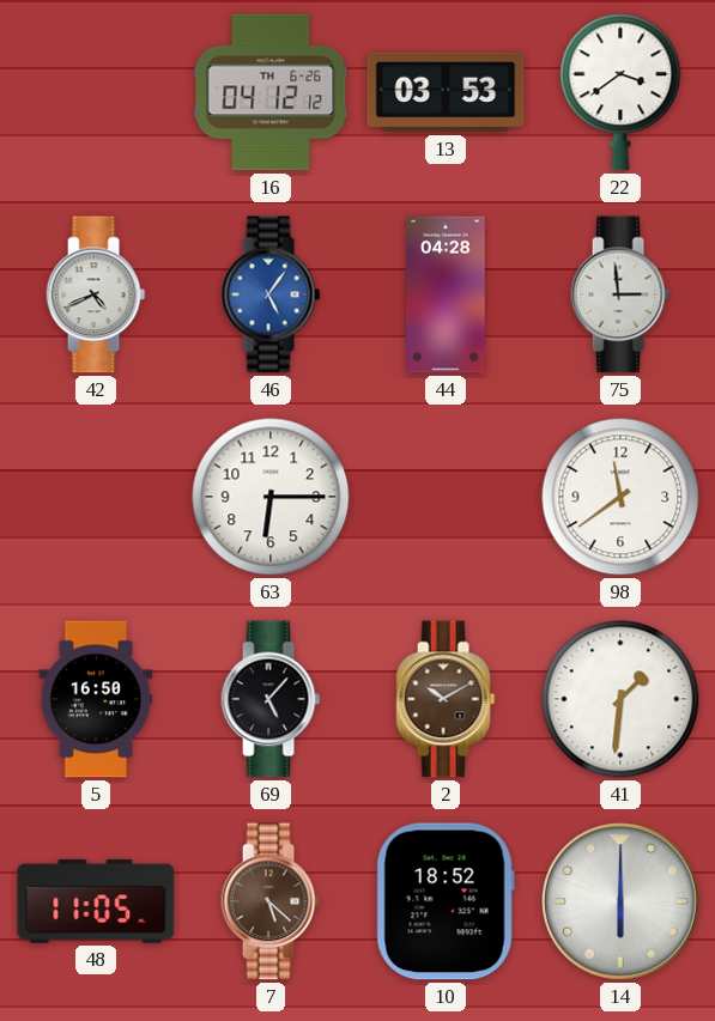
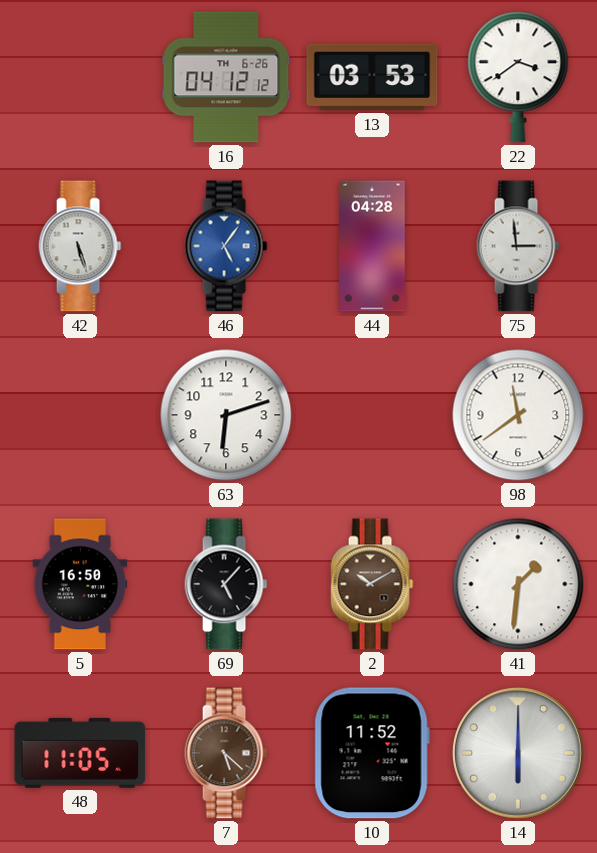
42: 4:41 -> 5:27
63: 6:15 -> 6:12
10: 18:52 -> 11:52
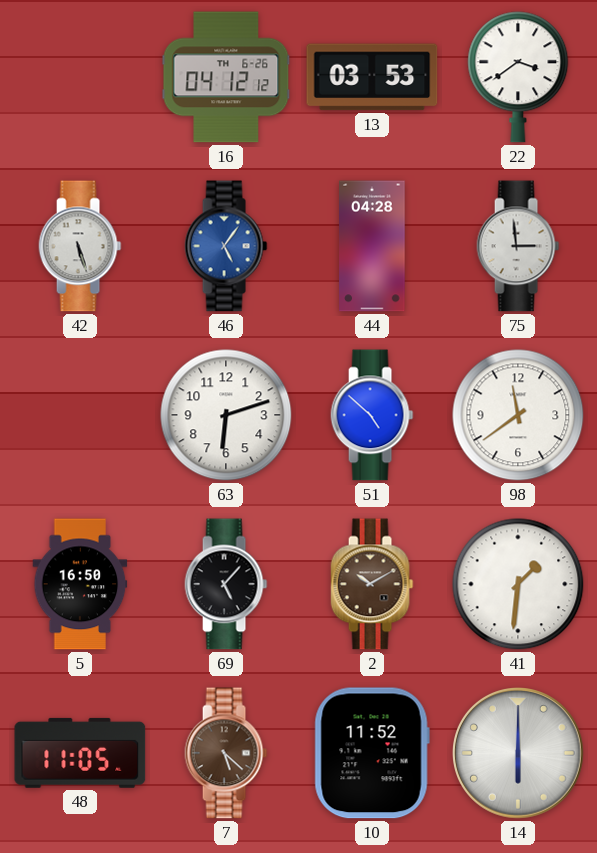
51: none -> 4:52
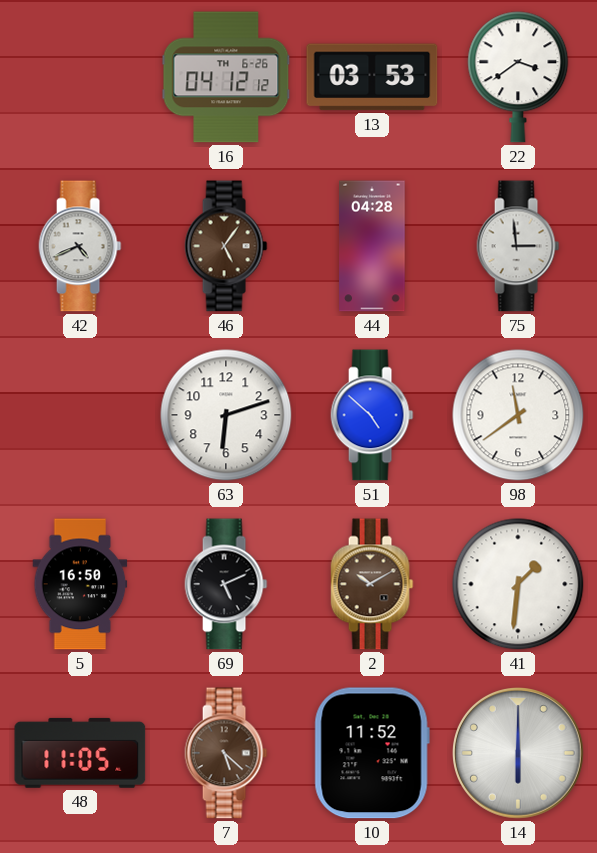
42: 5:27 -> 4:41
46 dial: blue -> brown
69: 5:07 -> 5:11
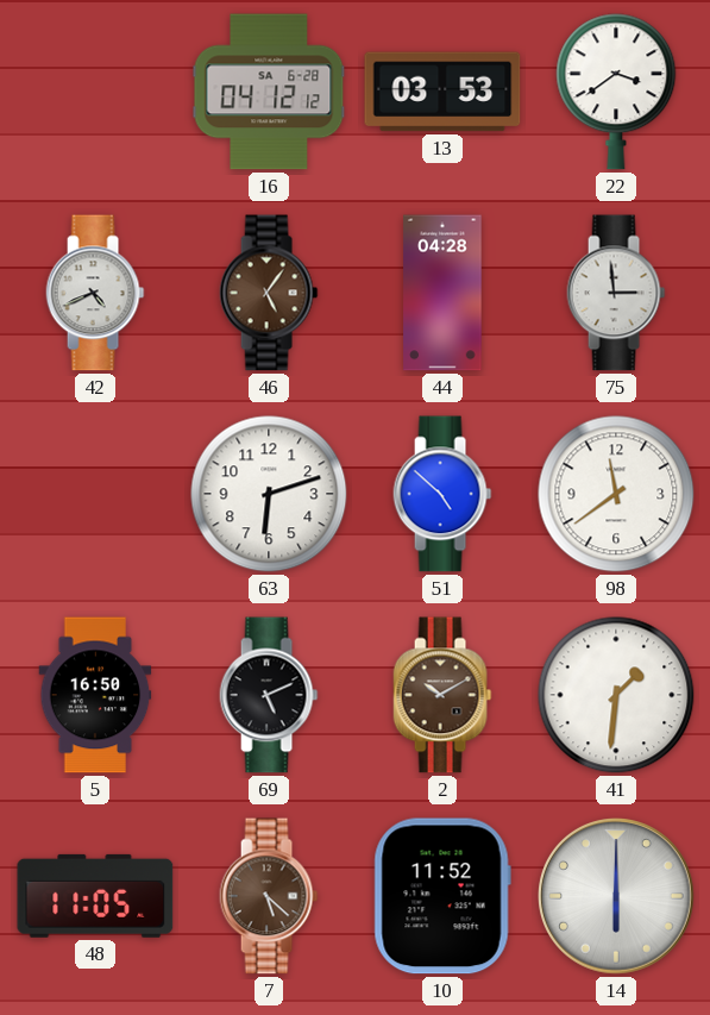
16 date: TH 6-26 -> SA 6-28
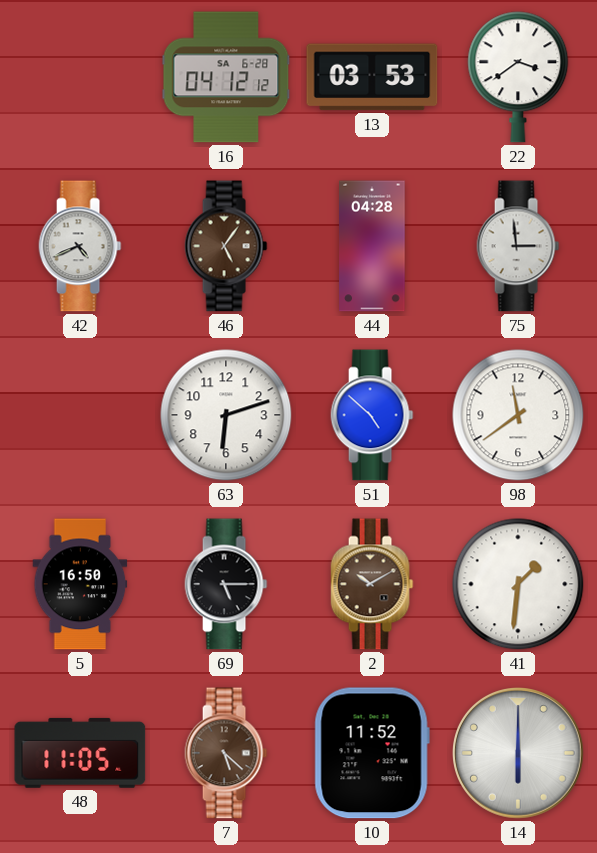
69: 5:11 -> 5:15
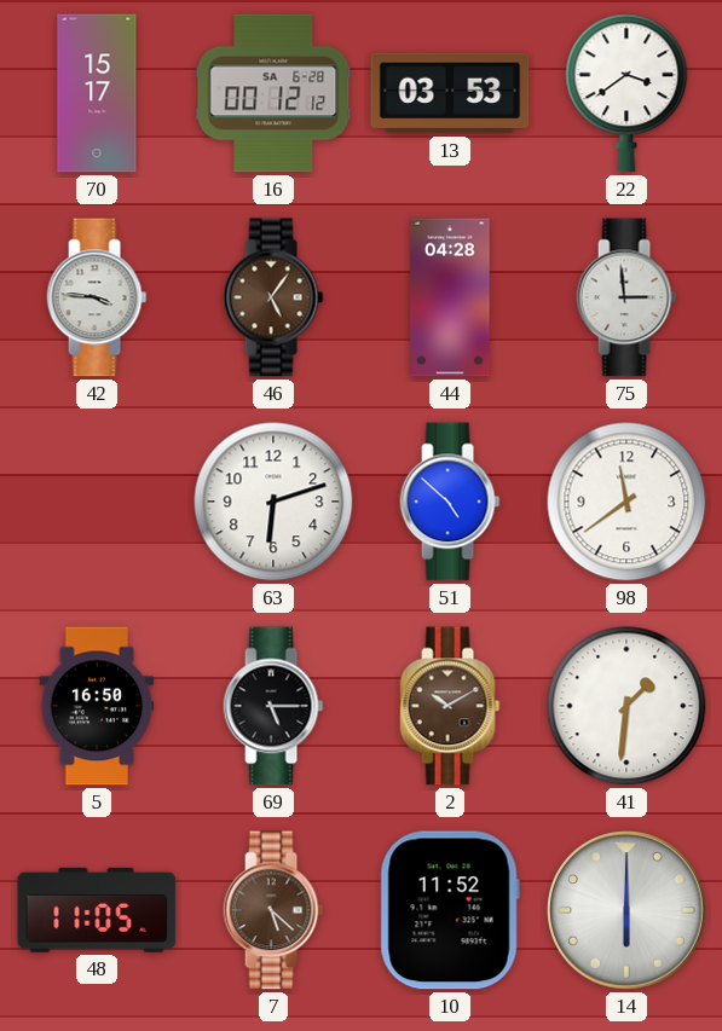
70: none -> 15:17
16: 04:12 -> 00:12
42: 4:41 -> 3:46
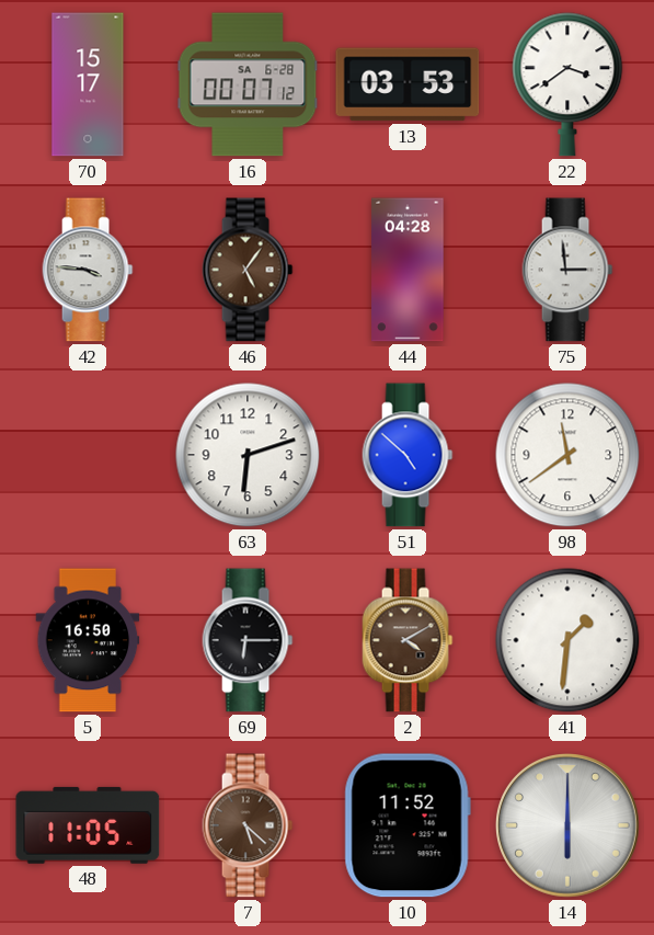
16: 00:12 -> 00:07
69: 5:15 -> 6:15
2: 10:10 -> 4:10
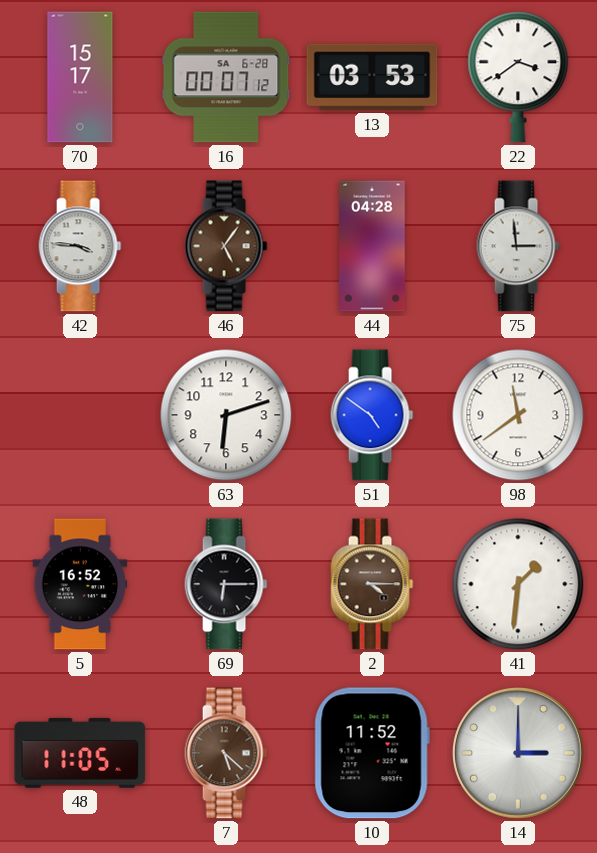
51: 4:52 -> 4:51
5: 16:50 -> 16:52
2: 4:10 -> 4:15
14: 6:00 -> 3:00
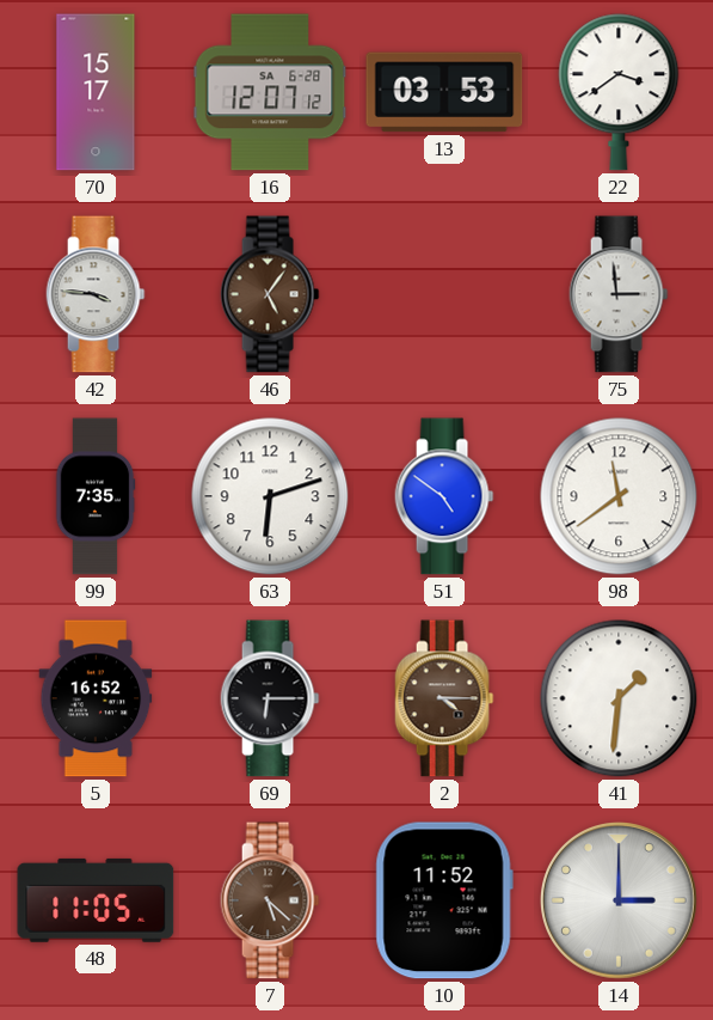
16: 00:07 -> 12:07
44: 04:28 -> none
99: none -> 7:35
